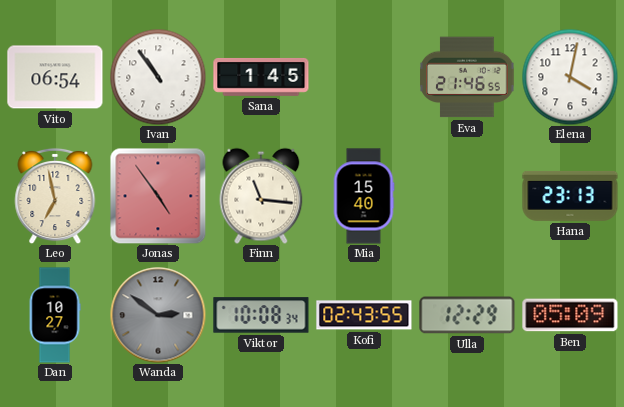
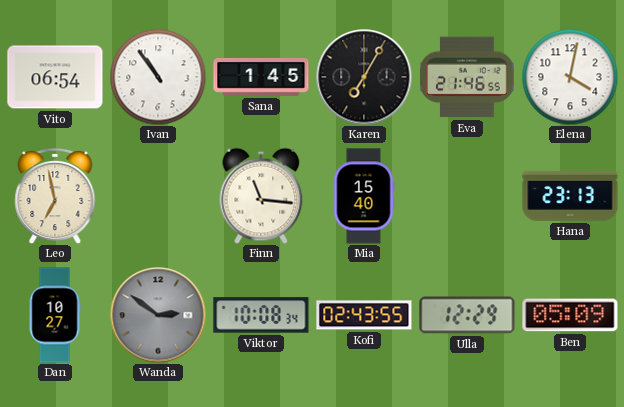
Karen: none -> 7:05
Jonas: 4:54 -> none
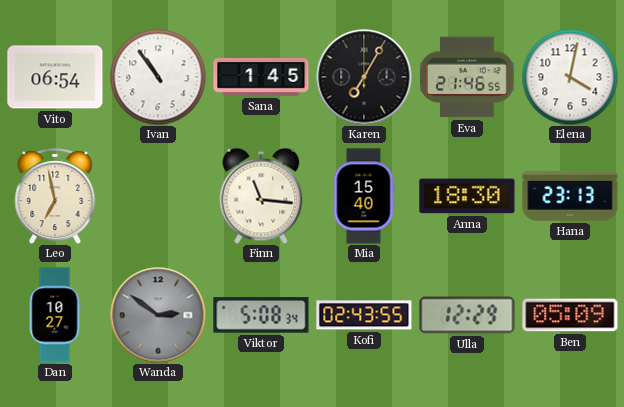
Anna: none -> 18:30
Viktor: 10:08 -> 5:08
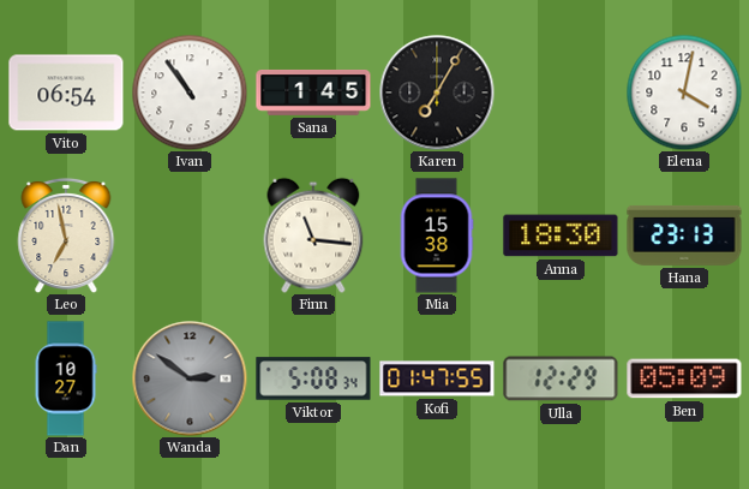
Eva: 21:46 -> none
Mia: 15:40 -> 15:38
Kofi: 02:43 -> 01:47
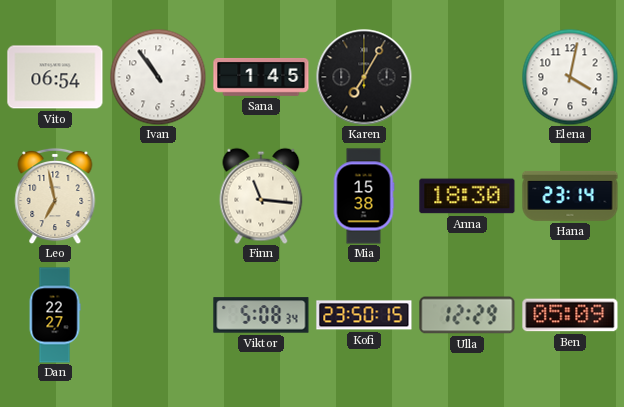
Hana: 23:13 -> 23:14
Dan: 10:27 -> 22:27
Wanda: 2:51 -> none
Kofi: 01:47 -> 23:50
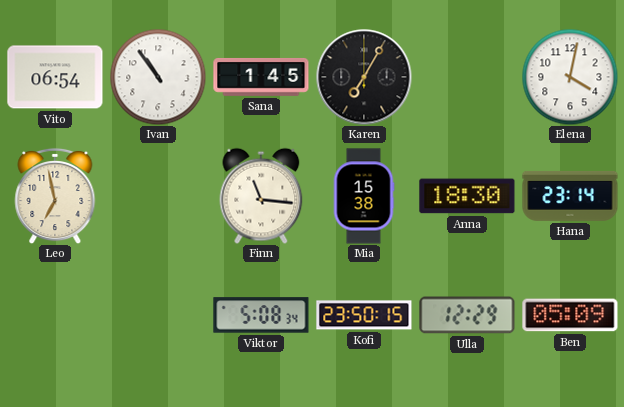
Dan: 22:27 -> none
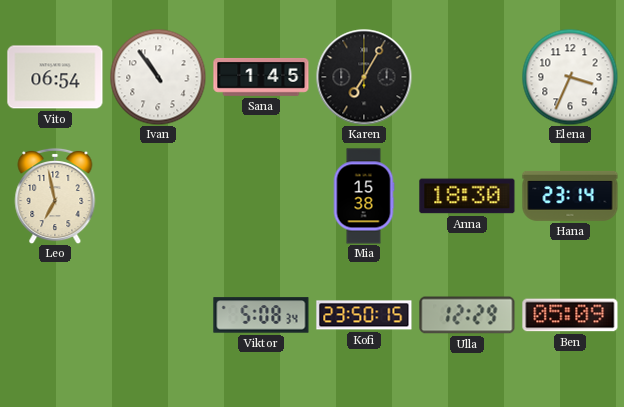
Elena: 4:02 -> 3:34
Finn: 11:16 -> none
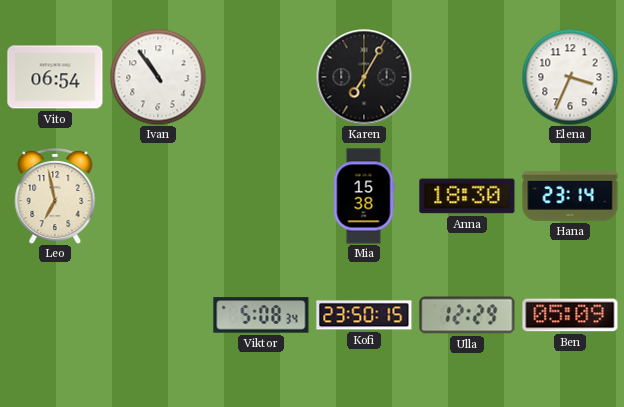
Sana: 1:45 -> none
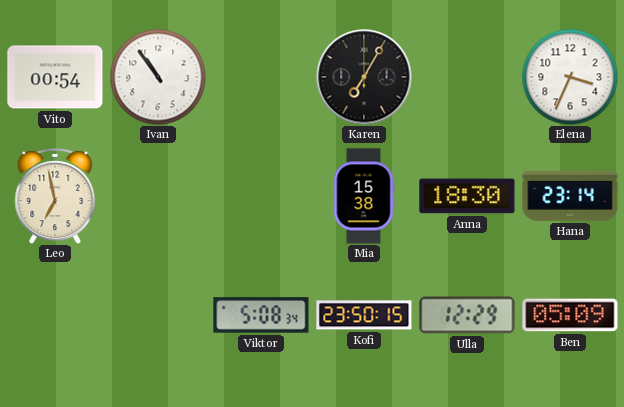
Vito: 06:54 -> 00:54
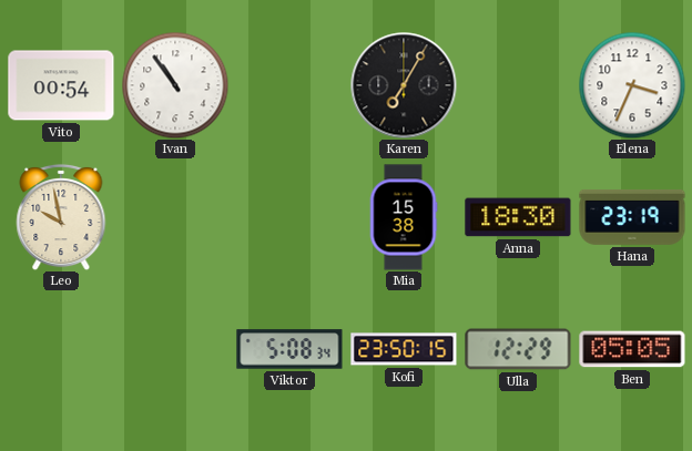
Leo: 6:58 -> 9:58
Hana: 23:14 -> 23:19
Ben: 05:09 -> 05:05
